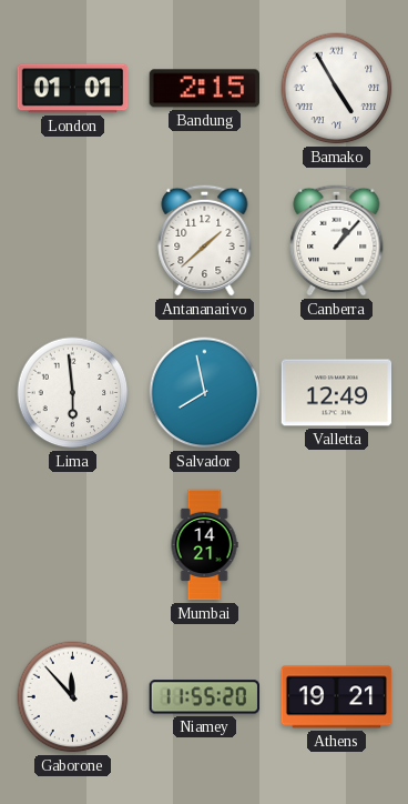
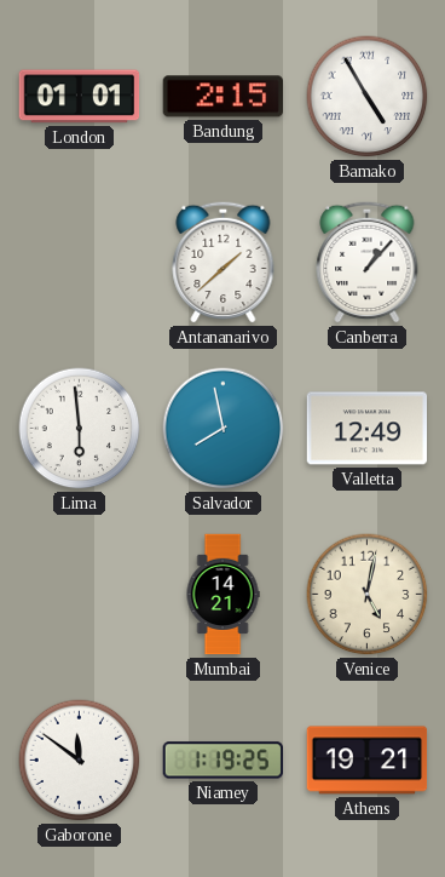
Venice: none -> 5:02
Gaborone: 11:53 -> 11:51
Niamey: 11:55 -> 1:19
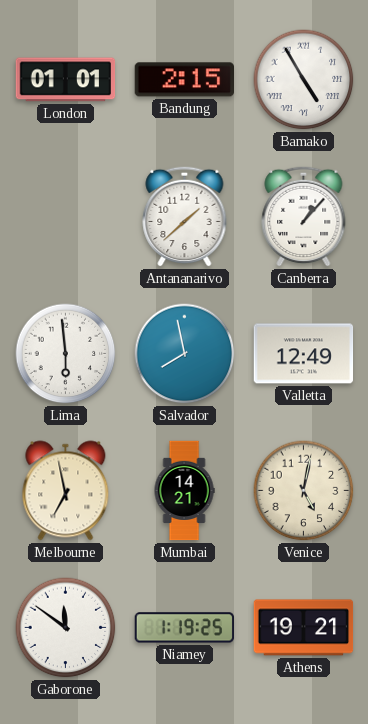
Melbourne: none -> 6:58
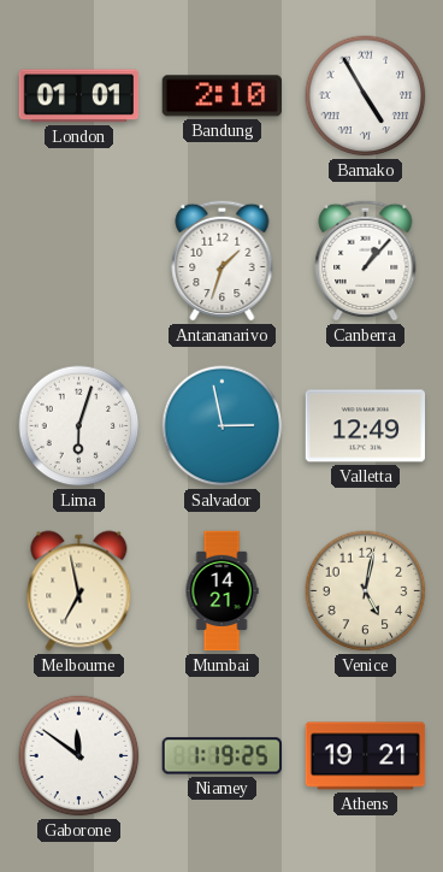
Bandung: 2:15 -> 2:10
Antananarivo: 1:38 -> 1:33
Lima: 5:59 -> 6:03
Salvador: 7:58 -> 2:58
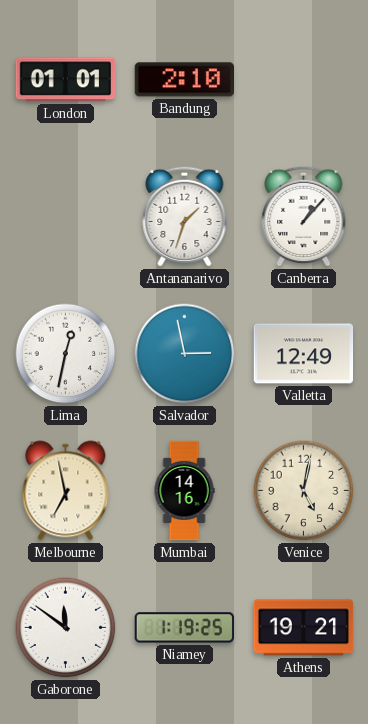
Bamako: 4:55 -> none
Lima: 6:03 -> 12:32
Mumbai: 14:21 -> 14:16
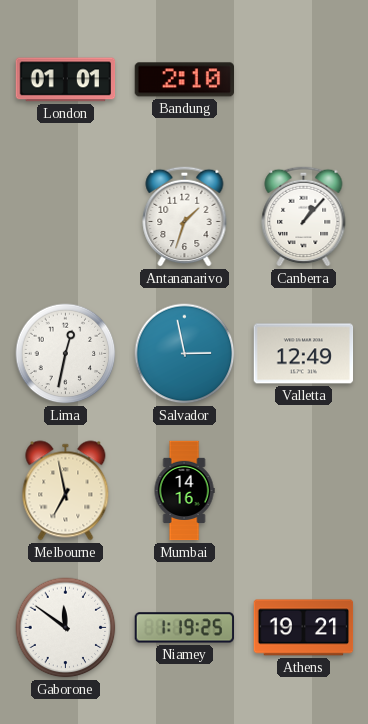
Venice: 5:02 -> none
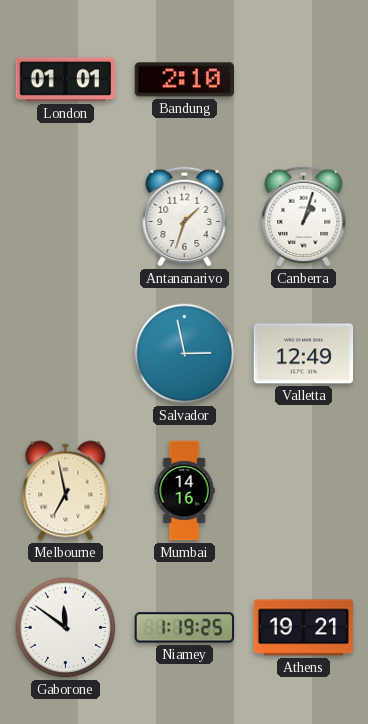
Canberra: 1:07 -> 1:03
Lima: 12:32 -> none
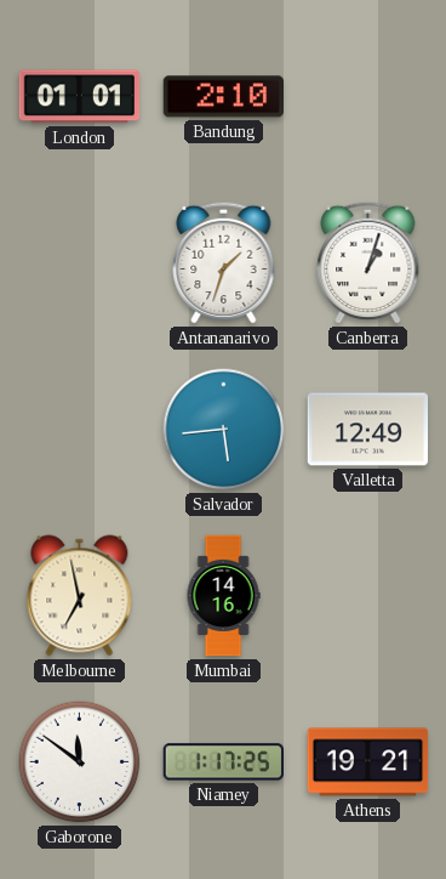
Salvador: 2:58 -> 5:44
Niamey: 1:19 -> 1:17
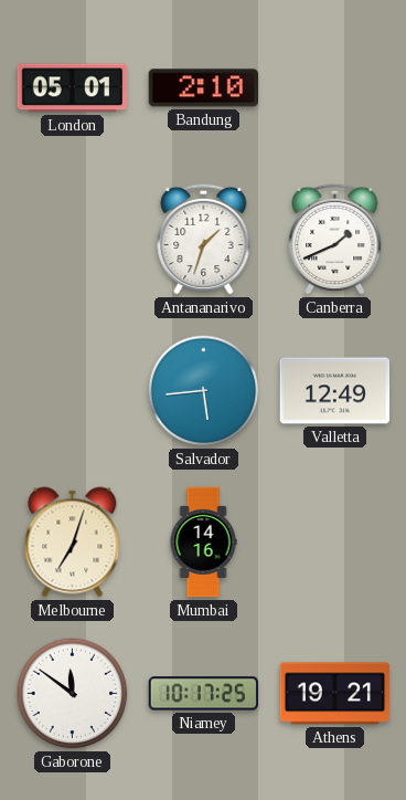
London: 01:01 -> 05:01
Canberra: 1:03 -> 1:41
Melbourne: 6:58 -> 7:03
Niamey: 1:17 -> 10:17
